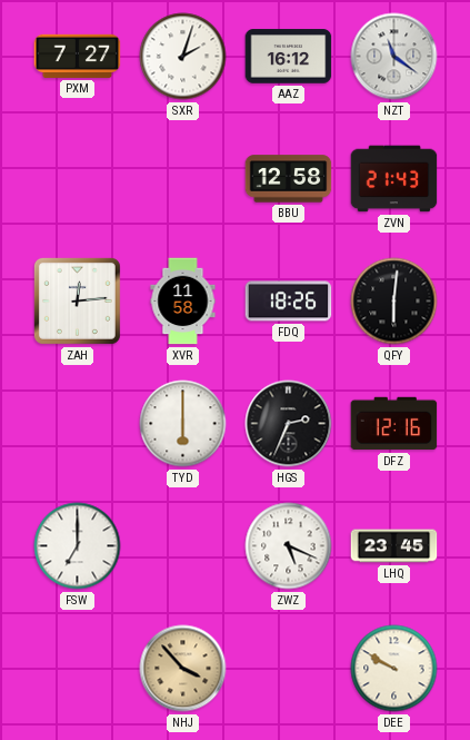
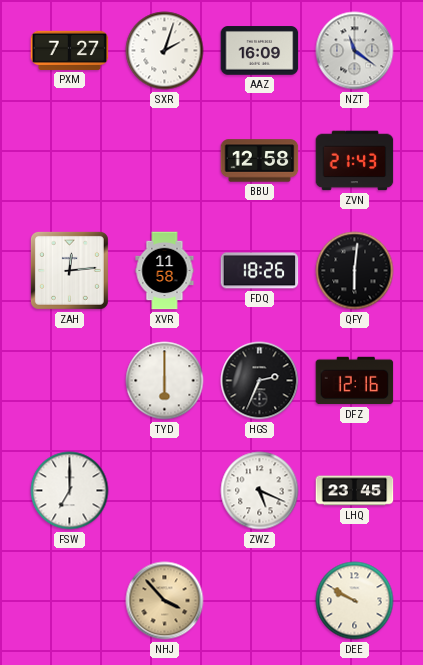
AAZ: 16:12 -> 16:09
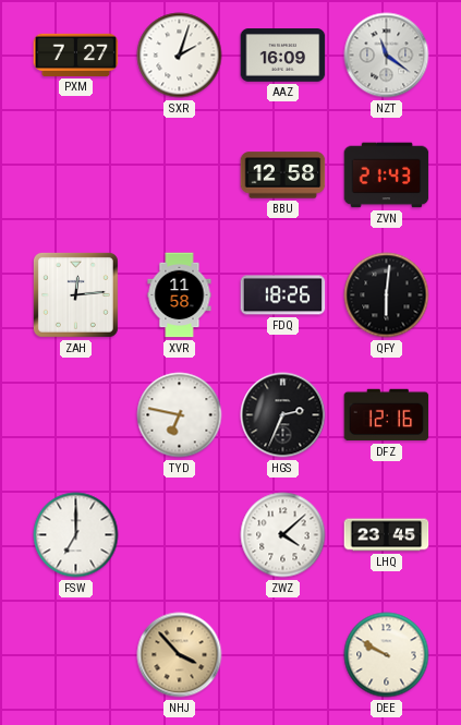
TYD: 6:00 -> 6:47
ZWZ: 5:19 -> 4:08
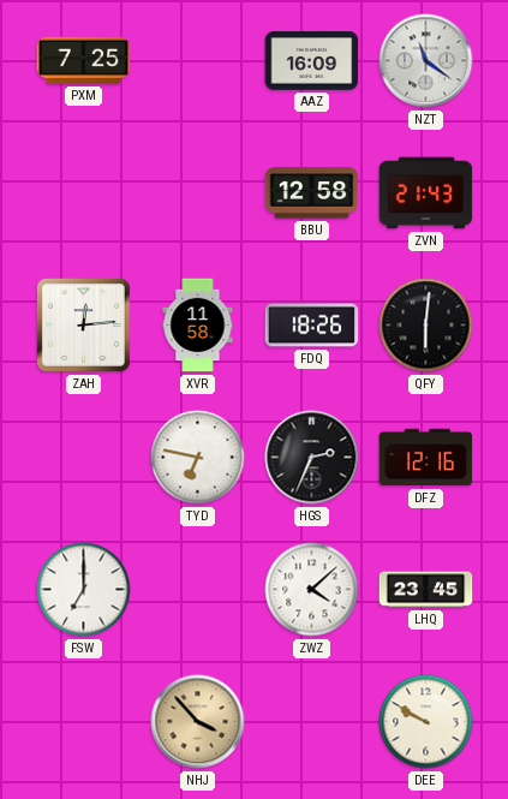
PXM: 7:27 -> 7:25
SXR: 2:03 -> none
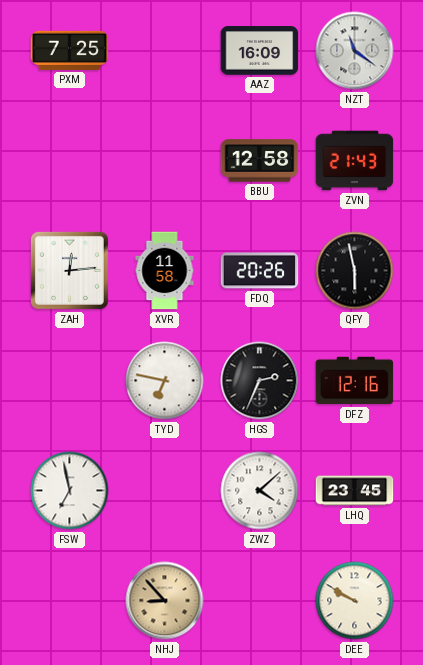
FDQ: 18:26 -> 20:26
QFY: 6:01 -> 5:58
FSW: 7:00 -> 6:58
NHJ: 3:53 -> 8:53
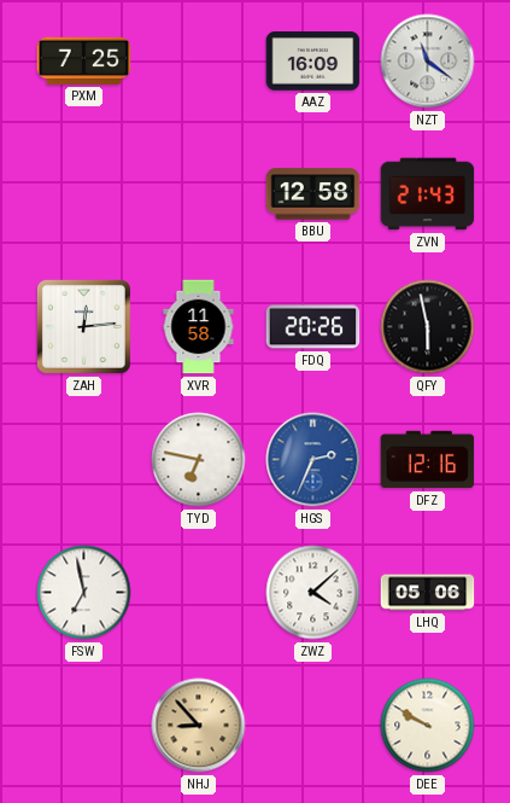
HGS dial: black -> blue
LHQ: 23:45 -> 05:06
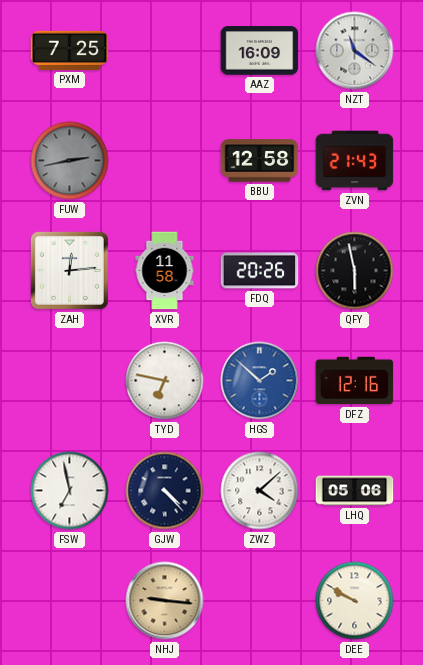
FUW: none -> 2:43
HGS: 2:34 -> 1:52
GJW: none -> 4:23
NHJ: 8:53 -> 9:16
